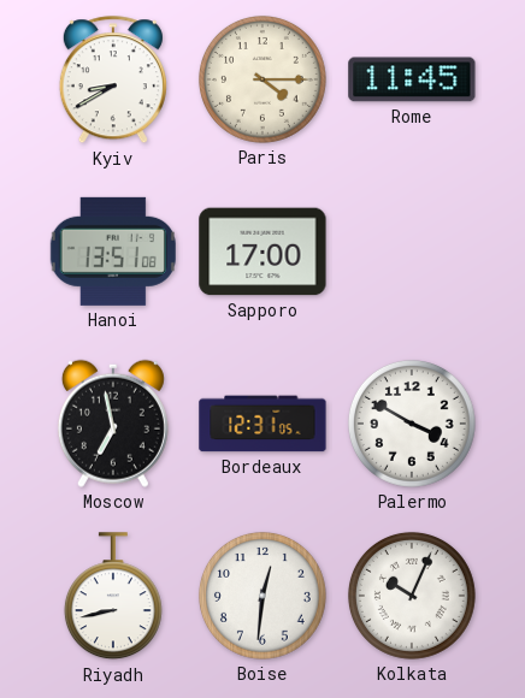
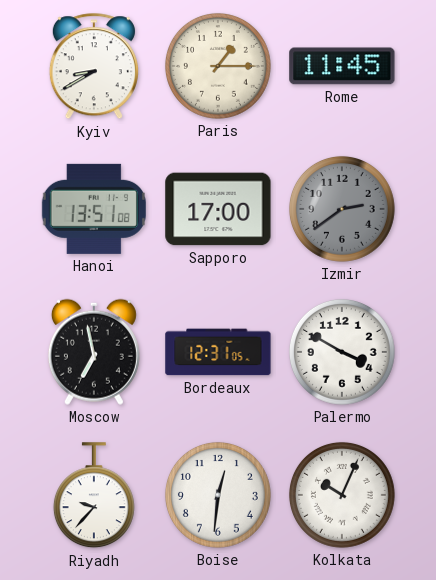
Paris: 4:15 -> 1:15
Izmir: none -> 2:39
Riyadh: 8:43 -> 9:37
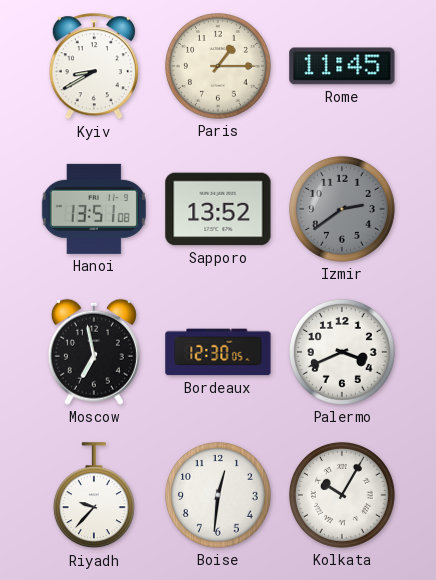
Sapporo: 17:00 -> 13:52
Bordeaux: 12:31 -> 12:30
Palermo: 3:50 -> 3:41
Kolkata: 10:04 -> 10:05
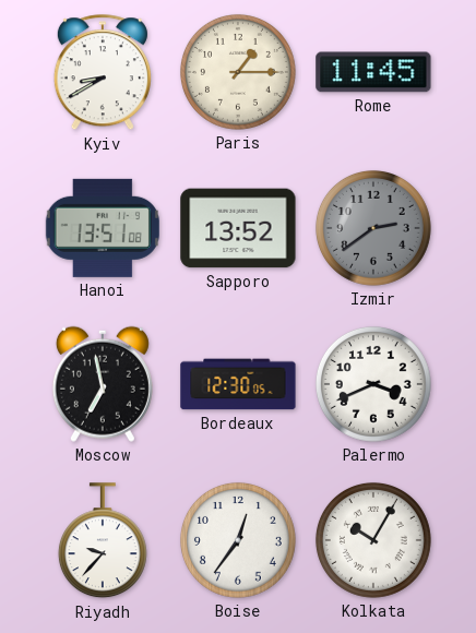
Boise: 12:31 -> 12:36
